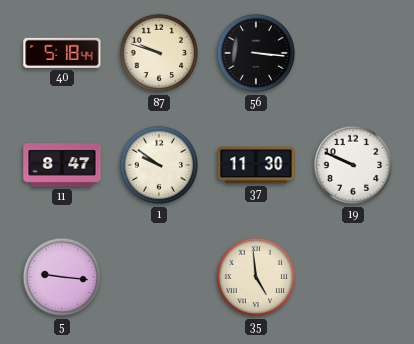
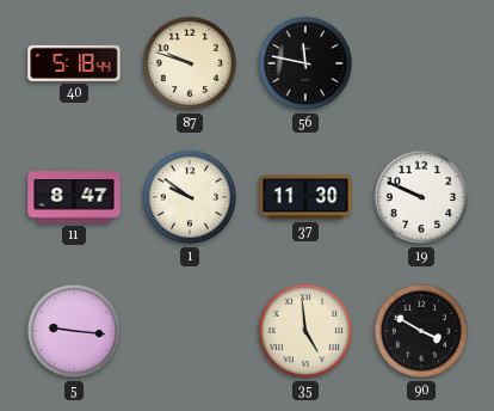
56: 3:16 -> 11:47
90: none -> 3:50
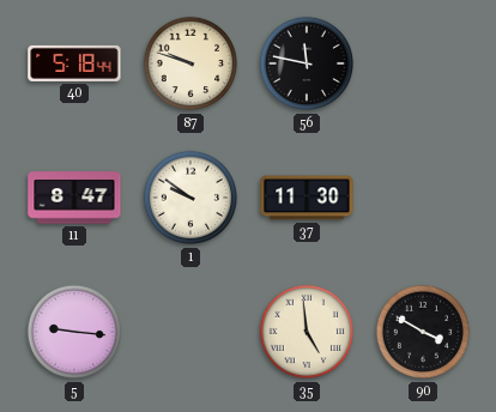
19: 9:49 -> none
